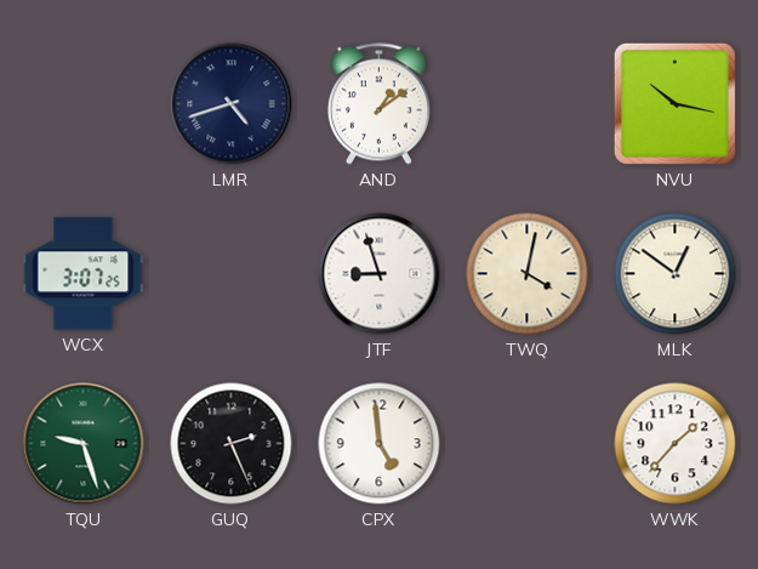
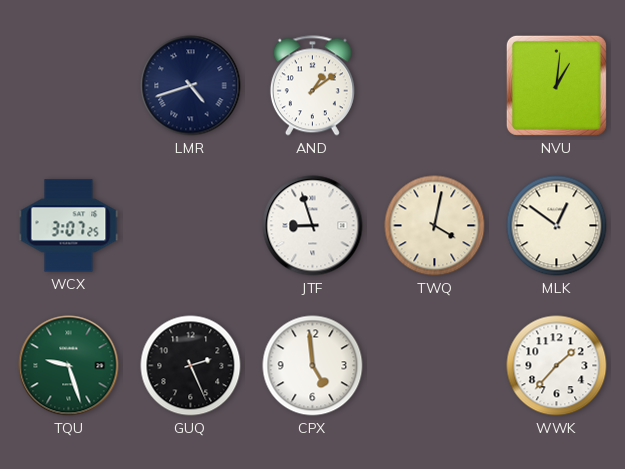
NVU: 10:17 -> 1:01
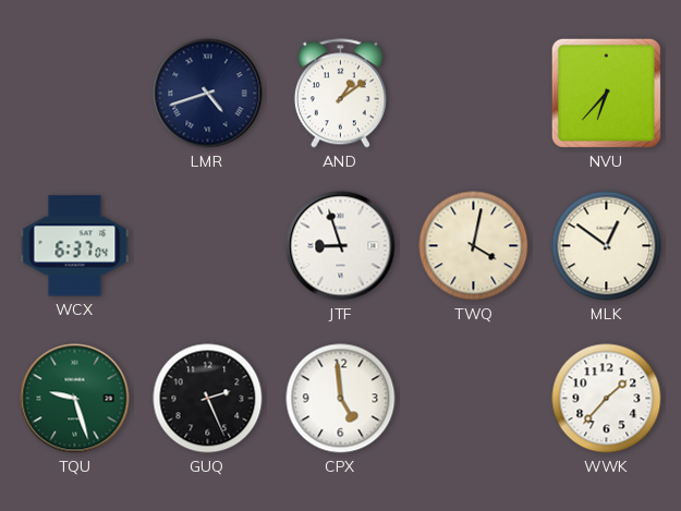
NVU: 1:01 -> 6:37
WCX: 3:07 -> 6:37
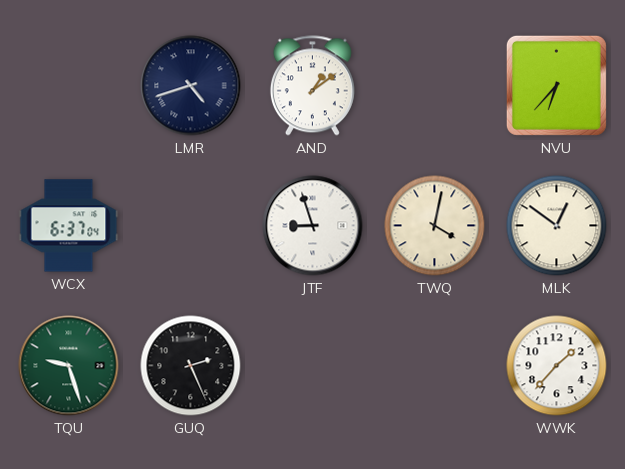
CPX: 4:59 -> none
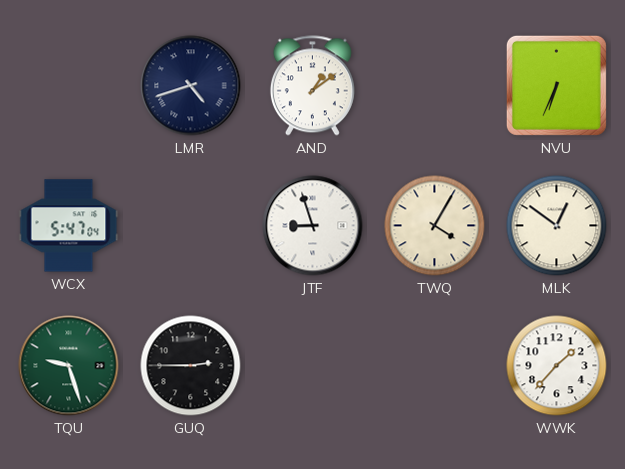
NVU: 6:37 -> 6:34
WCX: 6:37 -> 5:47
TWQ: 4:02 -> 4:05
GUQ: 2:26 -> 2:45
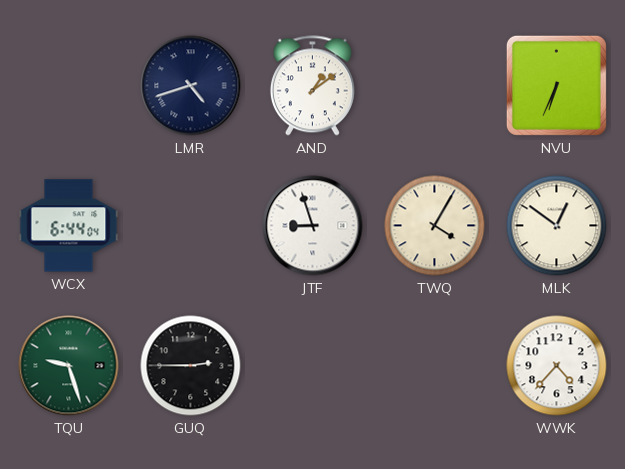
WCX: 5:47 -> 6:44
WWK: 1:37 -> 4:37
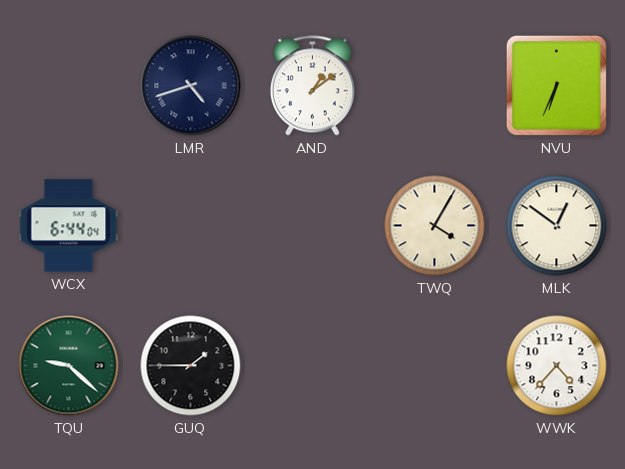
JTF: 8:57 -> none
TQU: 9:27 -> 9:22
GUQ: 2:45 -> 1:45
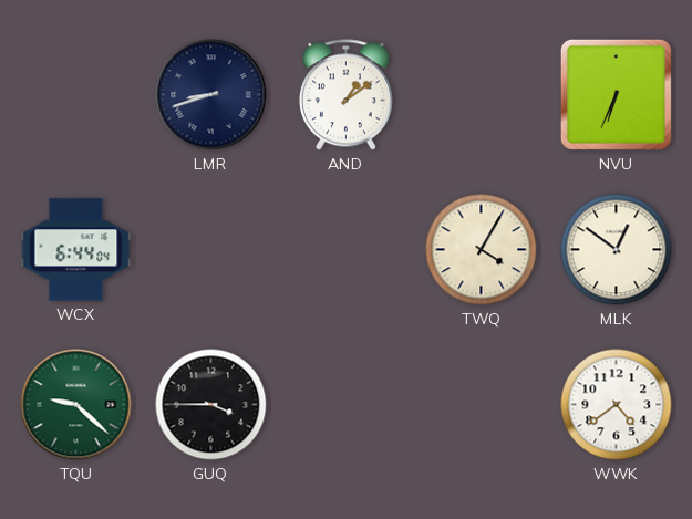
LMR: 4:42 -> 8:42
GUQ: 1:45 -> 3:45
WWK: 4:37 -> 4:39
